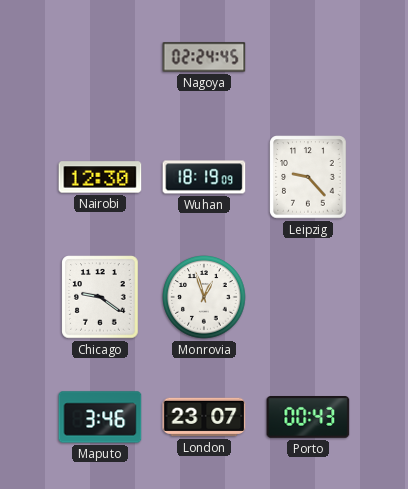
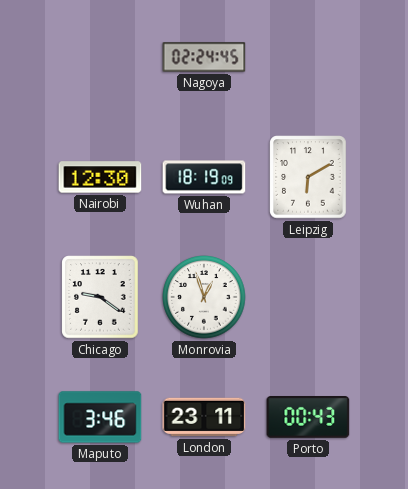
Leipzig: 9:23 -> 6:10
London: 23:07 -> 23:11
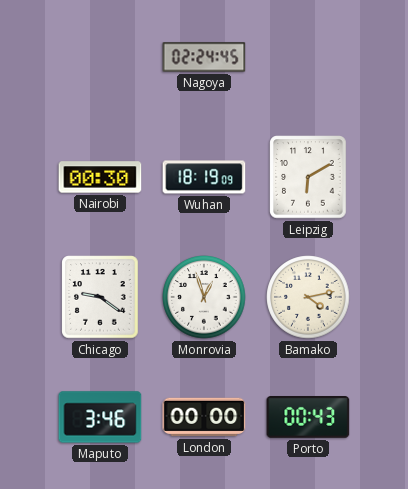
Nairobi: 12:30 -> 00:30
Bamako: none -> 4:13
London: 23:11 -> 00:00
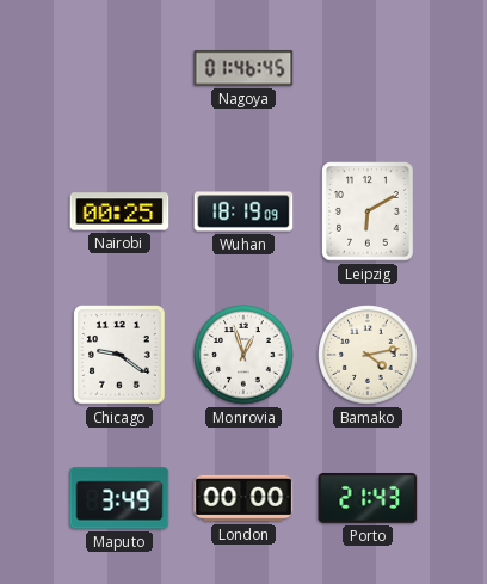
Nagoya: 02:24 -> 01:46
Nairobi: 00:30 -> 00:25
Maputo: 3:46 -> 3:49
Porto: 00:43 -> 21:43
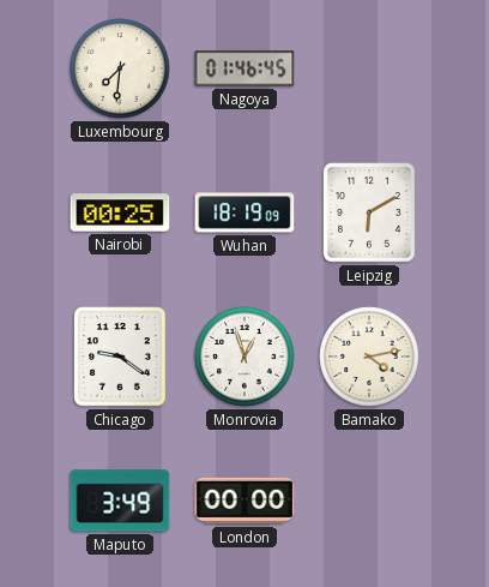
Luxembourg: none -> 7:31
Porto: 21:43 -> none
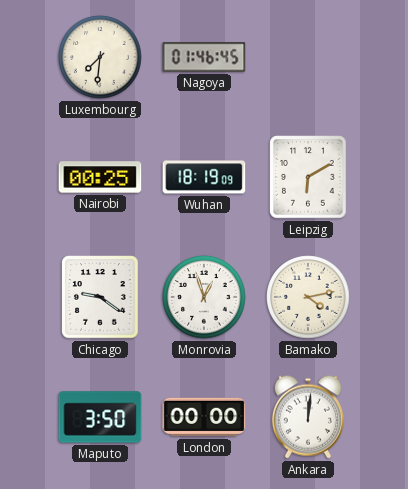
Maputo: 3:49 -> 3:50
Ankara: none -> 12:01
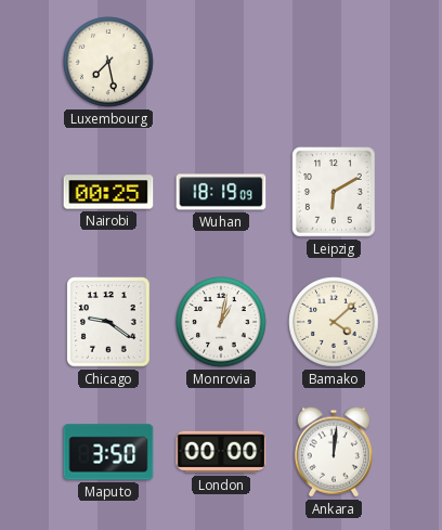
Luxembourg: 7:31 -> 7:28
Nagoya: 01:46 -> none
Monrovia: 12:57 -> 1:02
Bamako: 4:13 -> 4:08
